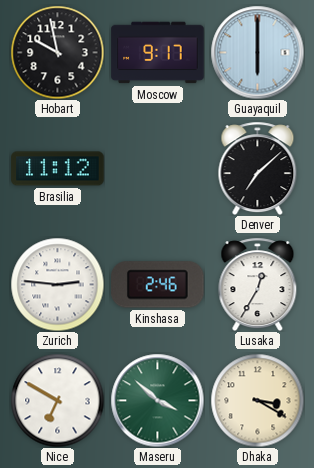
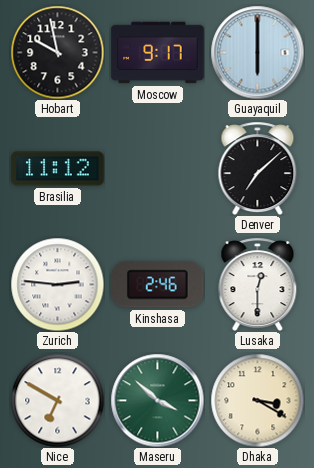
Lusaka: 12:35 -> 12:30
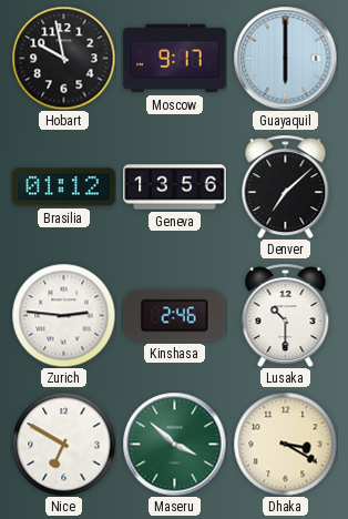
Brasilia: 11:12 -> 01:12
Geneva: none -> 13:56
Lusaka: 12:30 -> 10:30
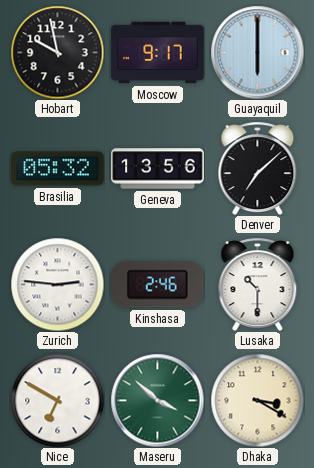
Brasilia: 01:12 -> 05:32
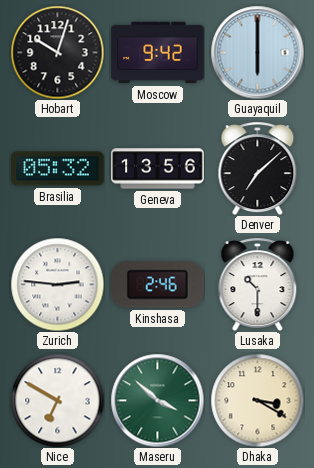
Hobart: 9:58 -> 10:03
Moscow: 9:17 -> 9:42
